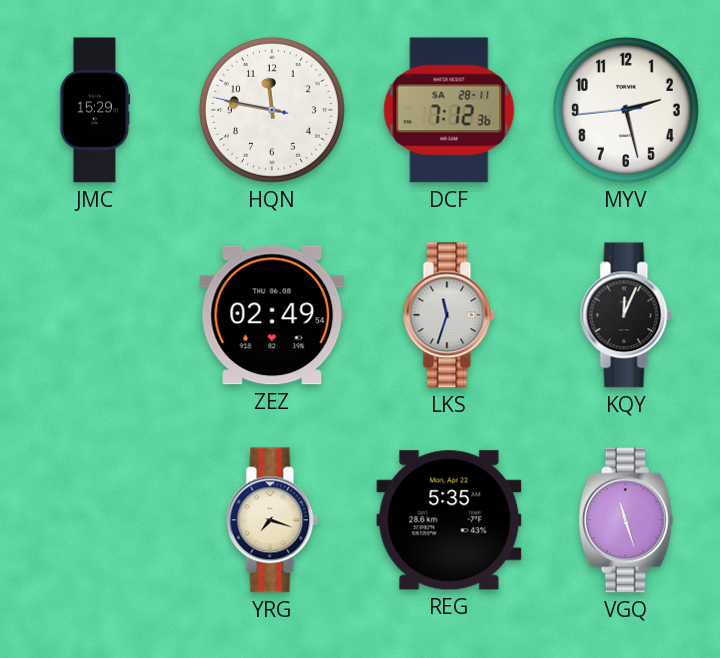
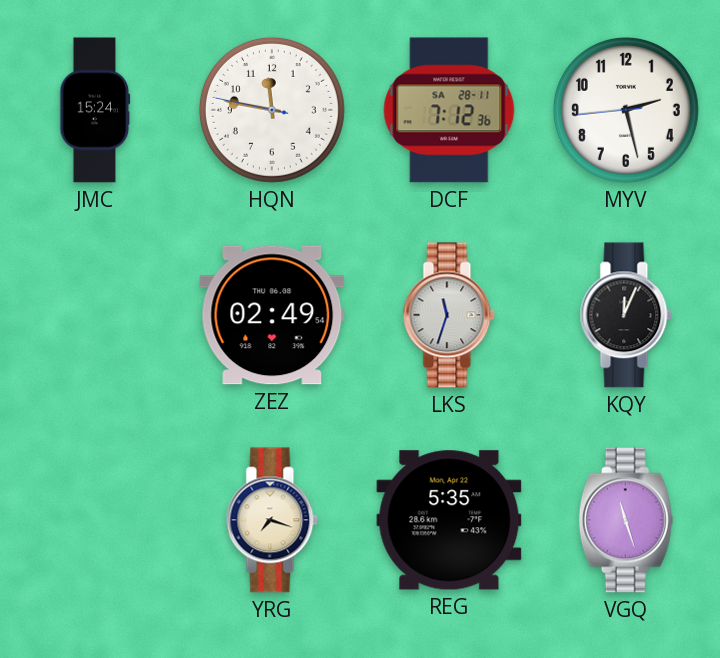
JMC: 15:29 -> 15:24
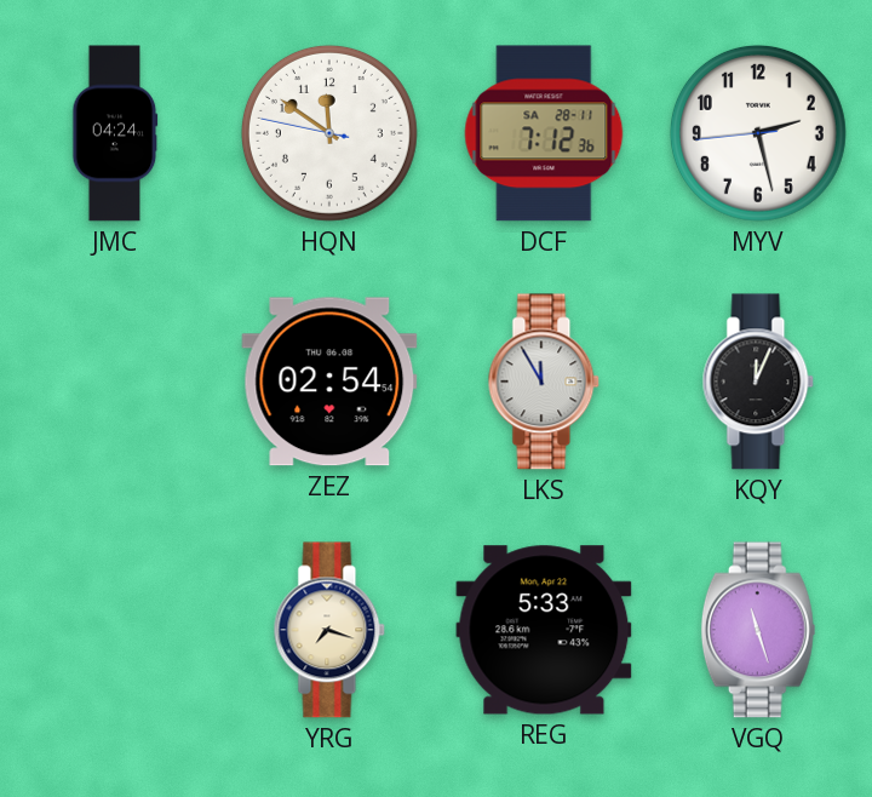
JMC: 15:24 -> 04:24
HQN: 11:46 -> 11:50
ZEZ: 02:49 -> 02:54
LKS: 11:33 -> 11:55
REG: 5:35 -> 5:33
